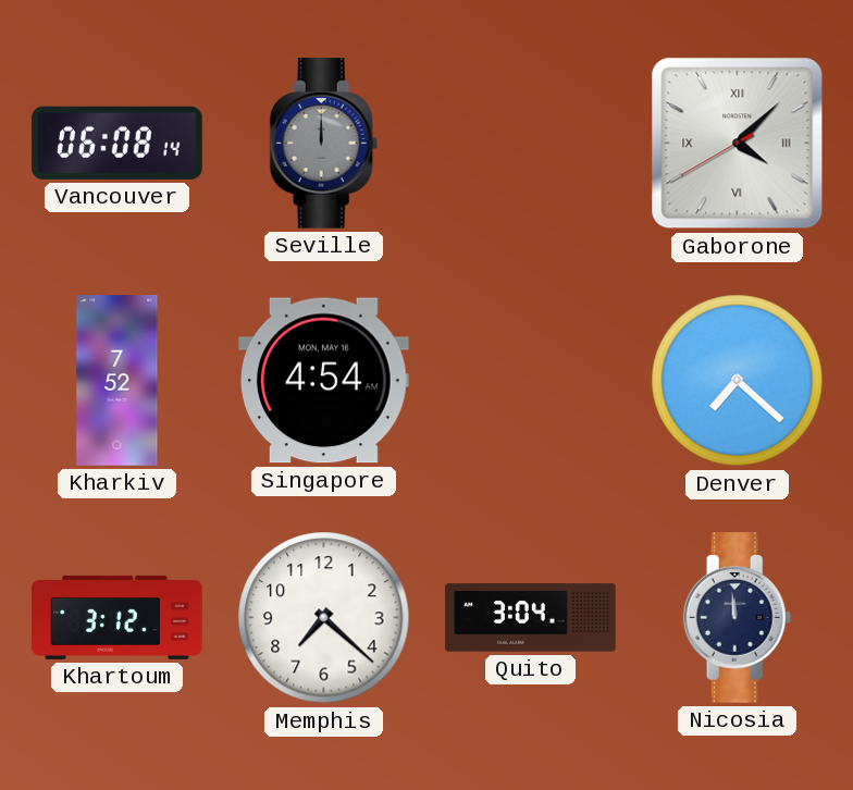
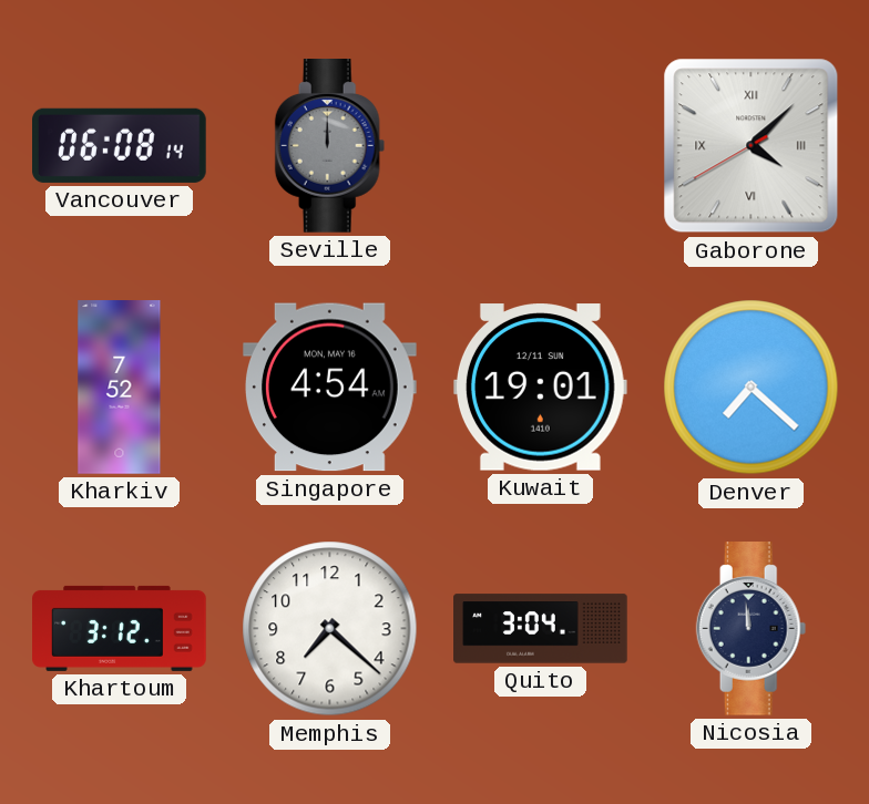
Kuwait: none -> 19:01
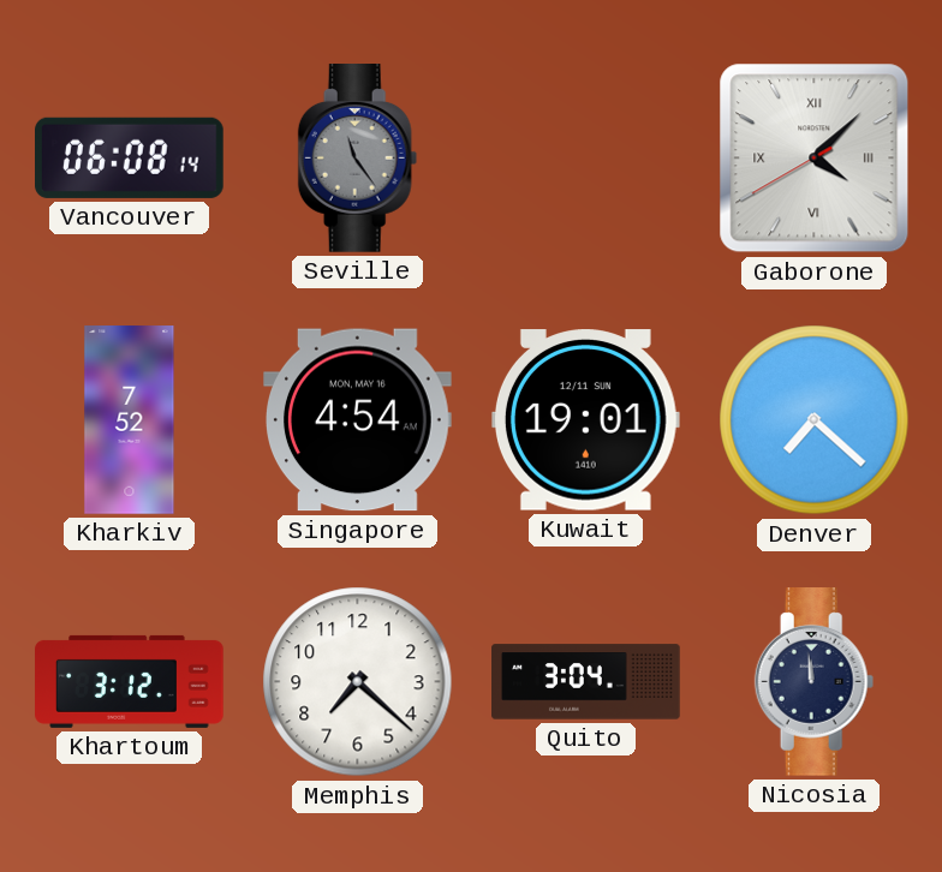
Seville: 12:00 -> 11:24
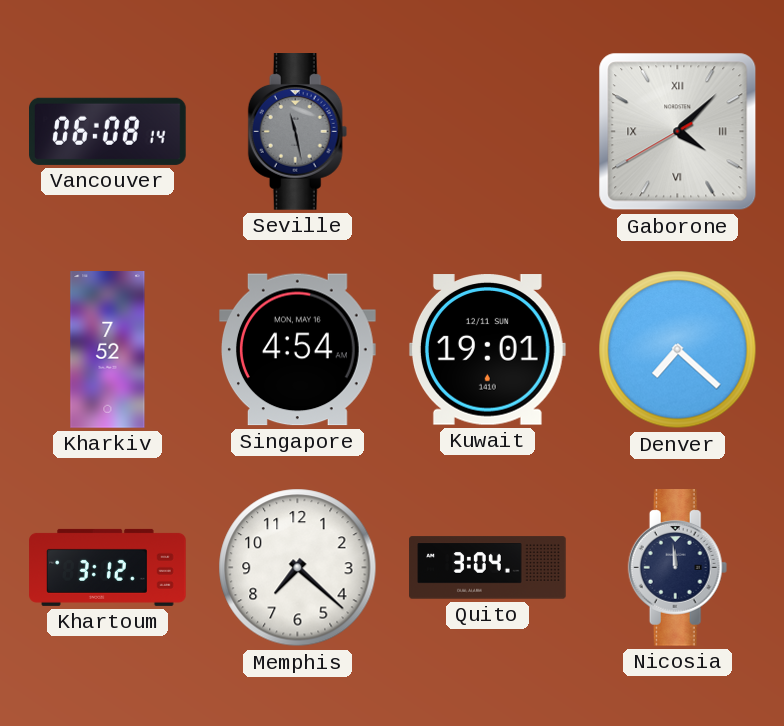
Seville: 11:24 -> 11:28
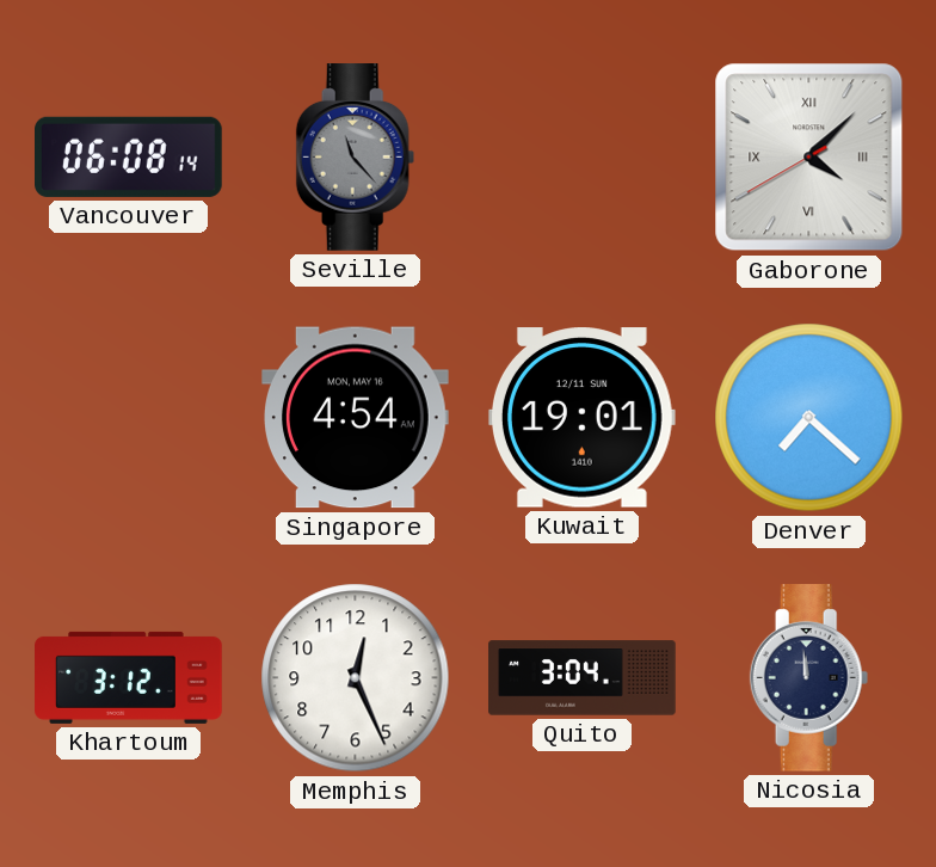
Seville: 11:28 -> 11:23
Kharkiv: 7:52 -> none
Memphis: 7:22 -> 12:26
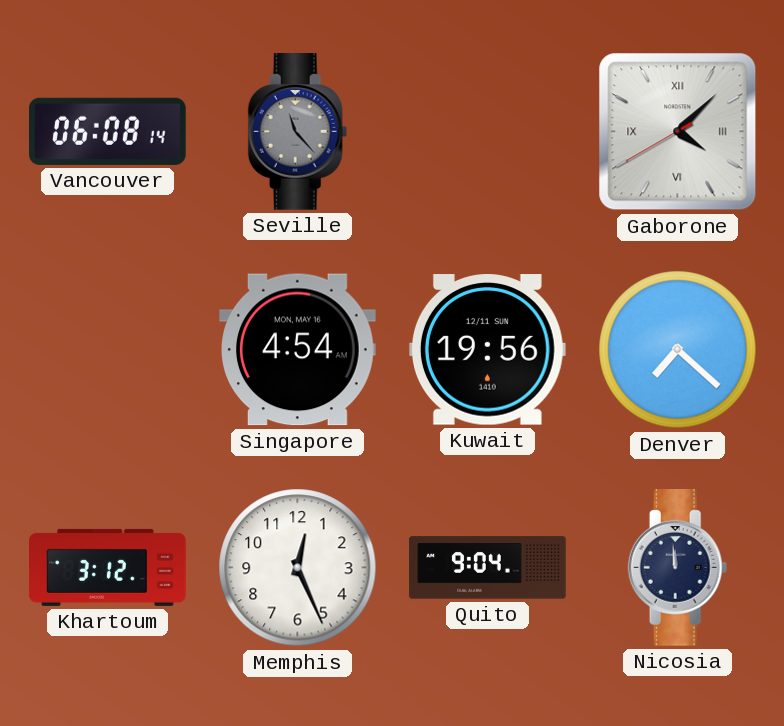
Kuwait: 19:01 -> 19:56
Quito: 3:04 -> 9:04
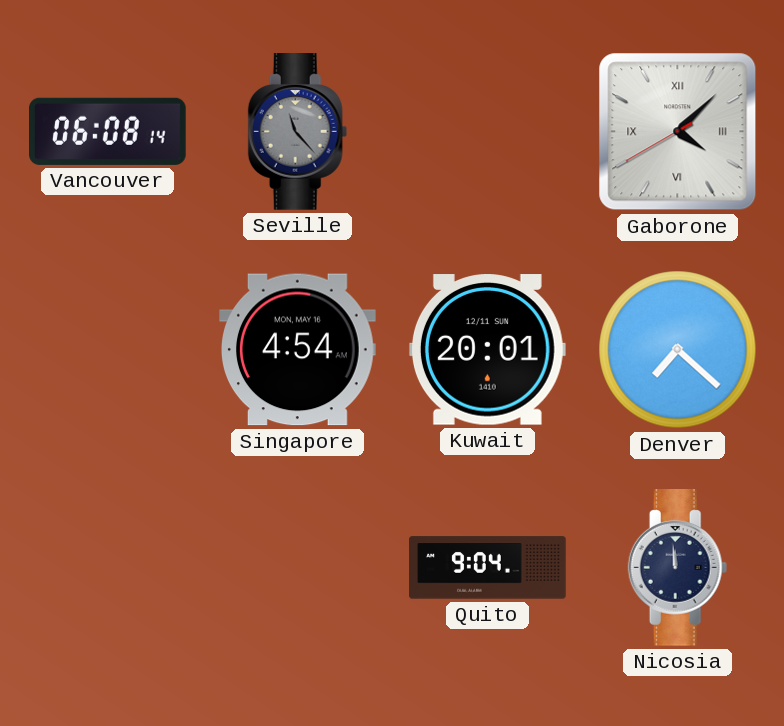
Kuwait: 19:56 -> 20:01
Khartoum: 3:12 -> none
Memphis: 12:26 -> none
